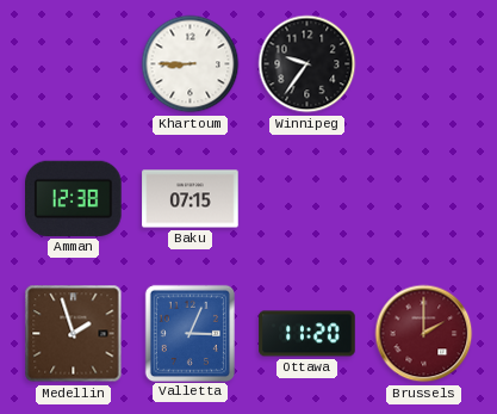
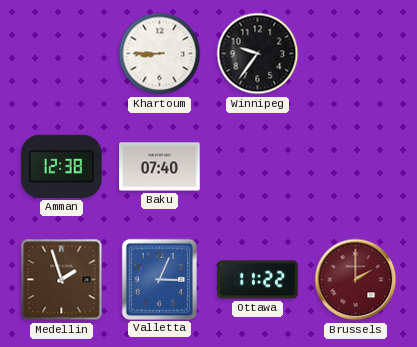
Baku: 07:15 -> 07:40
Ottawa: 11:20 -> 11:22
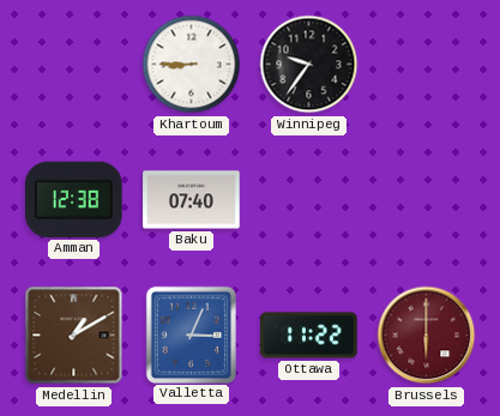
Medellin: 1:57 -> 1:10
Brussels: 2:00 -> 6:00
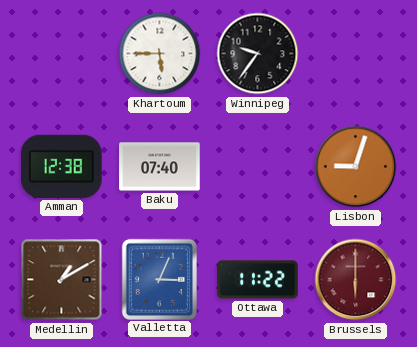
Khartoum: 8:45 -> 5:45
Lisbon: none -> 9:03
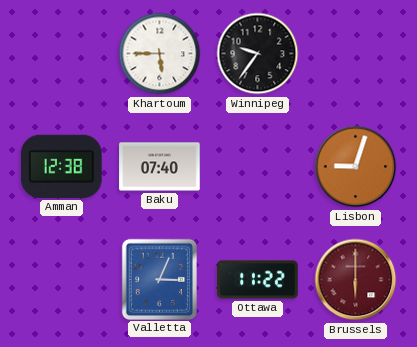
Medellin: 1:10 -> none
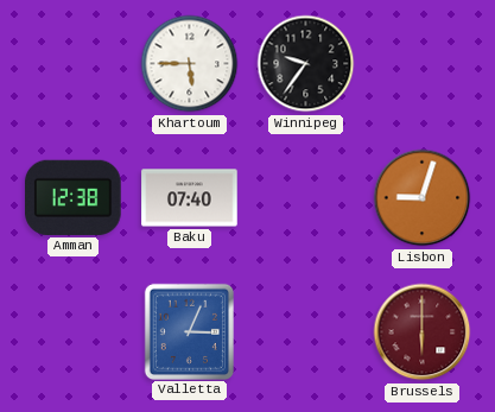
Ottawa: 11:22 -> none
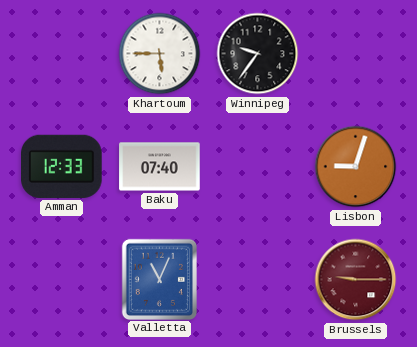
Amman: 12:38 -> 12:33
Valletta: 3:04 -> 11:04
Brussels: 6:00 -> 9:15
